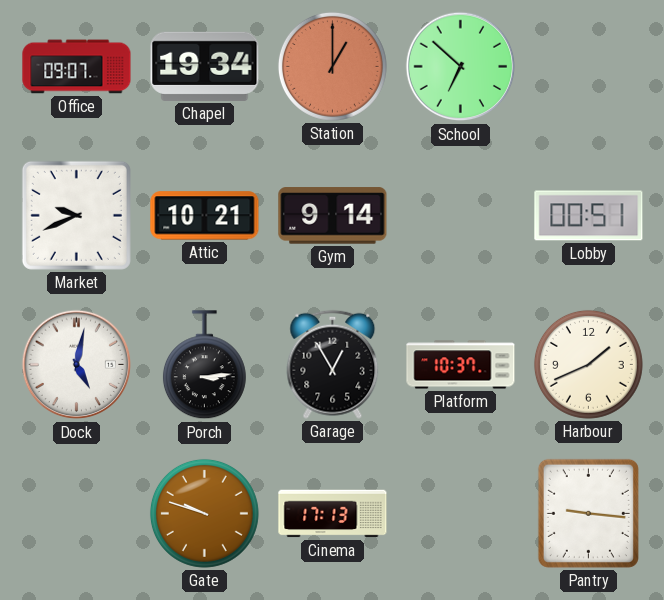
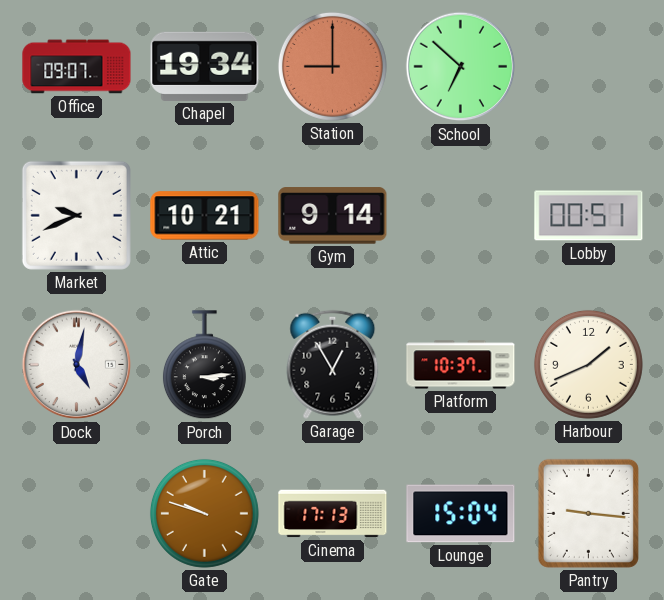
Station: 1:00 -> 9:00
Lounge: none -> 15:04
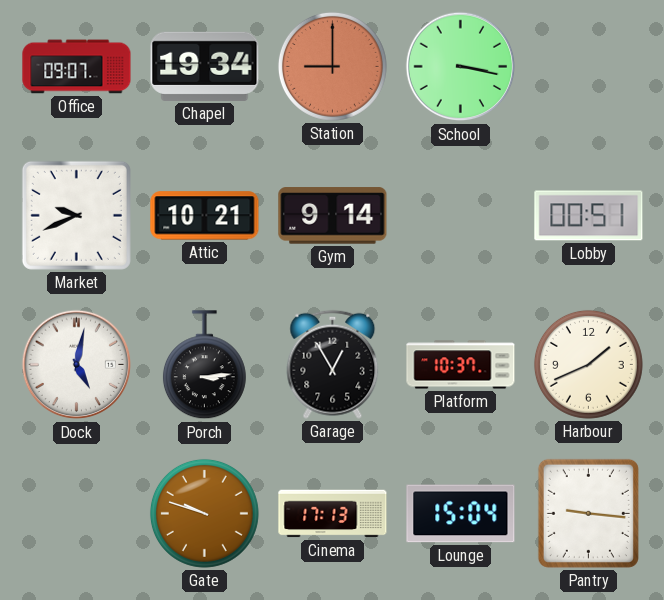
School: 6:52 -> 3:17
